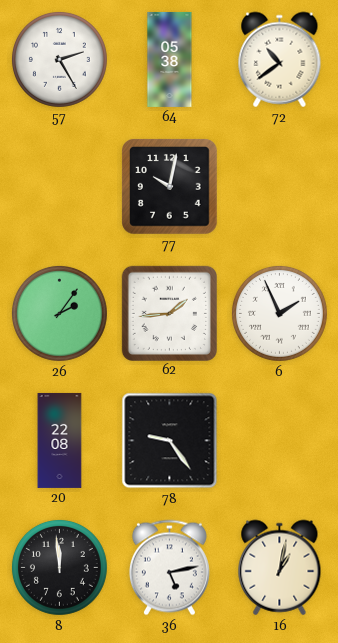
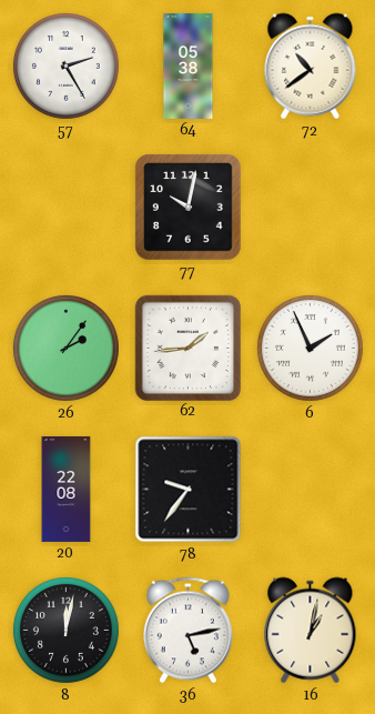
78: 9:24 -> 9:36
8: 11:59 -> 12:02
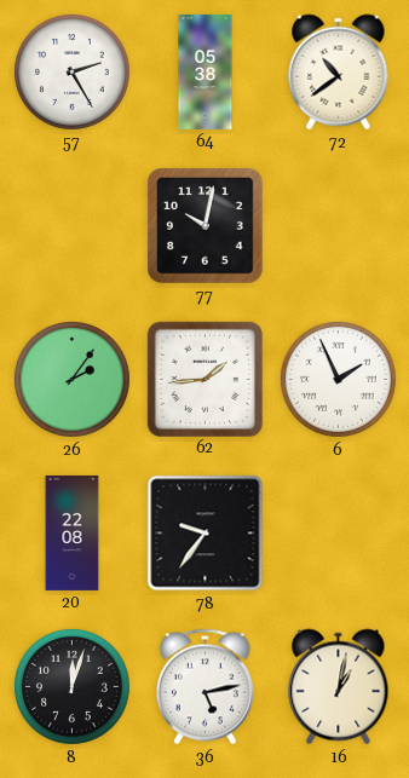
8: 12:02 -> 12:03
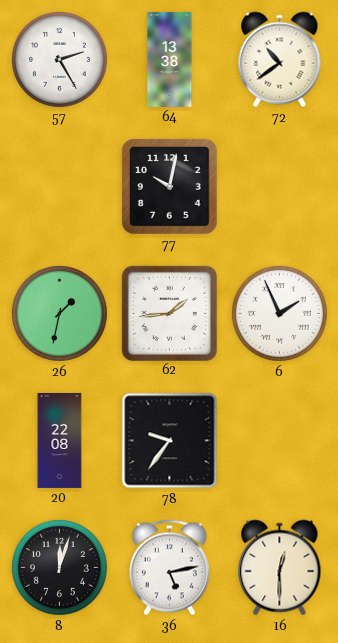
64: 05:38 -> 13:38
26: 2:06 -> 1:32
16: 1:02 -> 12:30
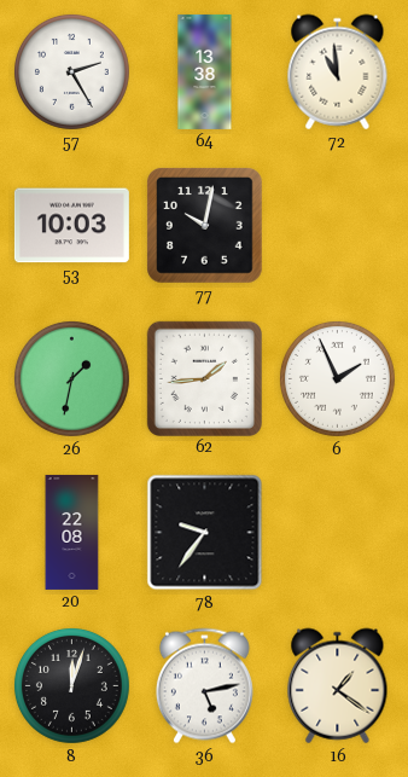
72: 10:39 -> 10:59
53: none -> 10:03
16: 12:30 -> 1:21
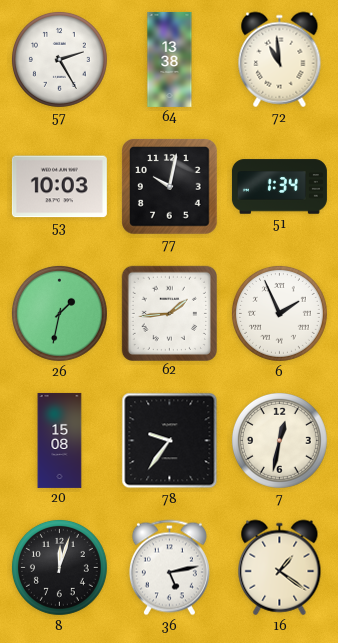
51: none -> 1:34
20: 22:08 -> 15:08
7: none -> 12:32
